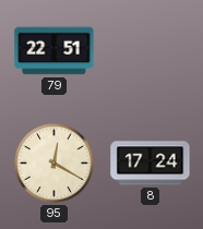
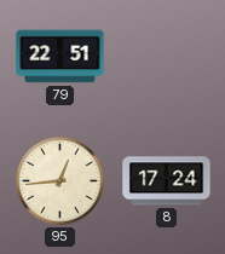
95: 12:20 -> 12:44
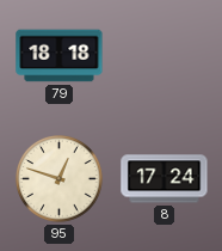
79: 22:51 -> 18:18
95: 12:44 -> 12:48
